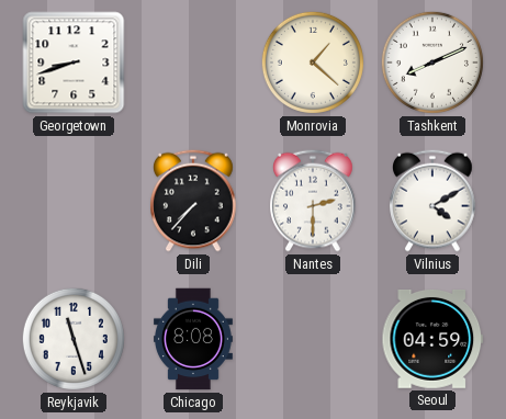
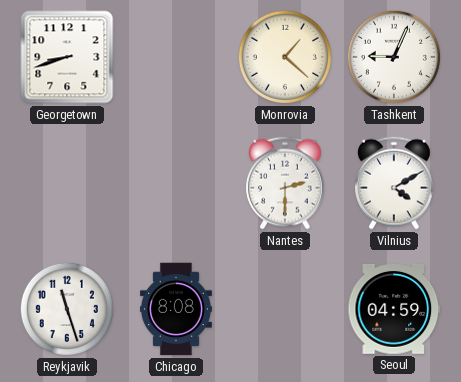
Tashkent: 8:11 -> 9:04
Dili: 7:37 -> none
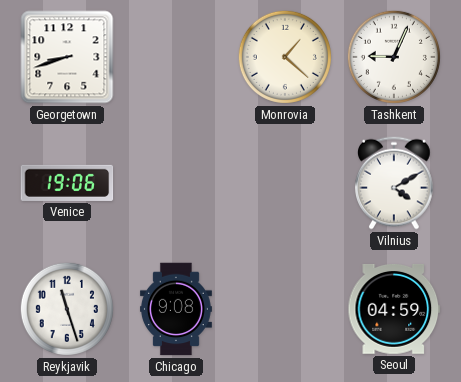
Venice: none -> 19:06
Nantes: 2:30 -> none
Chicago: 8:08 -> 9:08
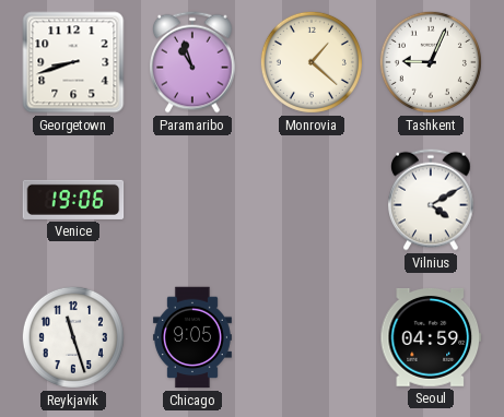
Paramaribo: none -> 10:57
Chicago: 9:08 -> 9:05
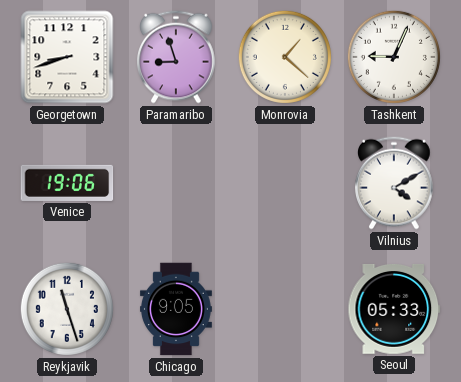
Paramaribo: 10:57 -> 8:57
Seoul: 04:59 -> 05:33
